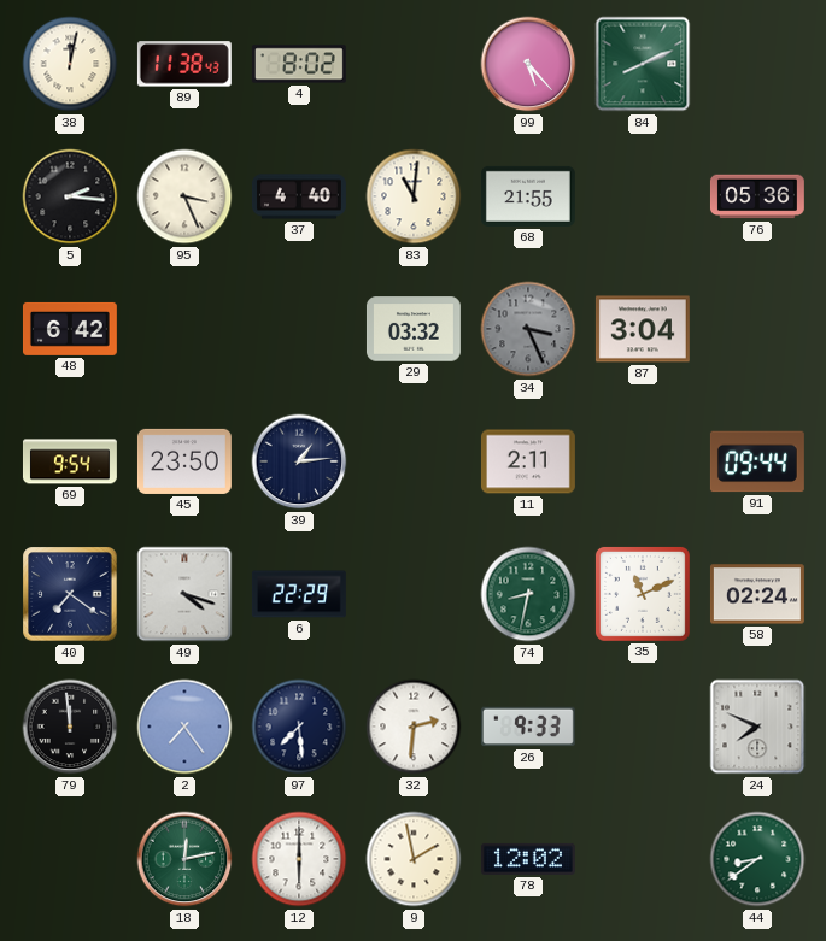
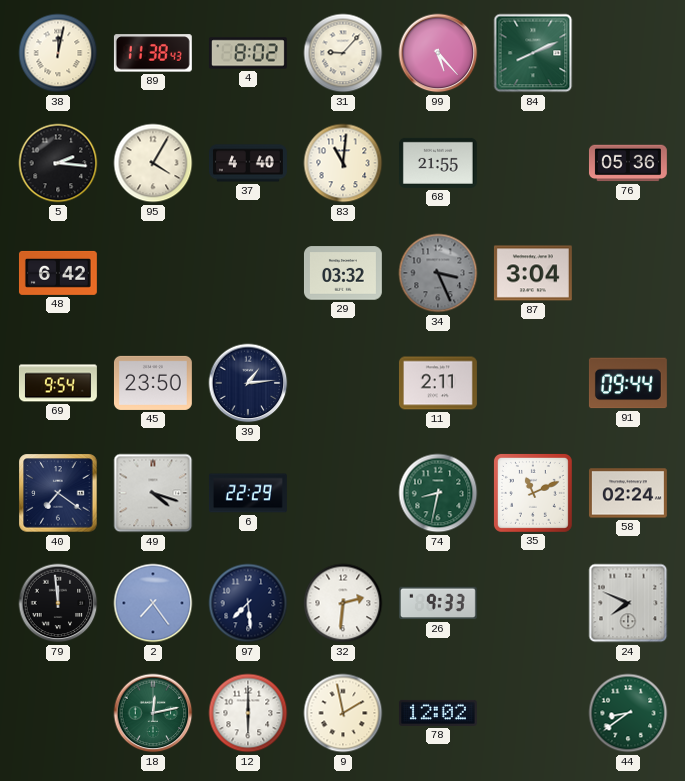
31: none -> 9:07
95: 3:26 -> 4:05
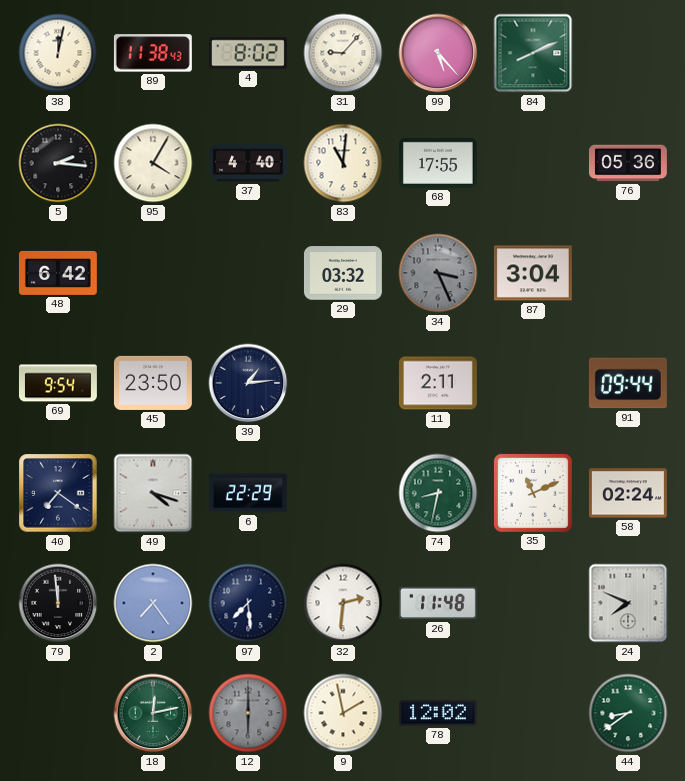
68: 21:55 -> 17:55
26: 9:33 -> 11:48
12 dial: white -> grey
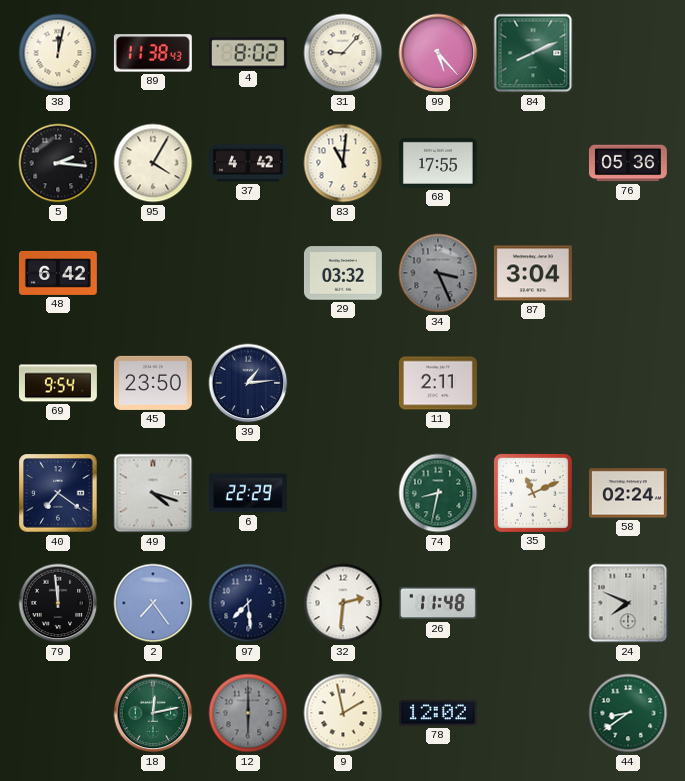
37: 4:40 -> 4:42
91: 09:44 -> none
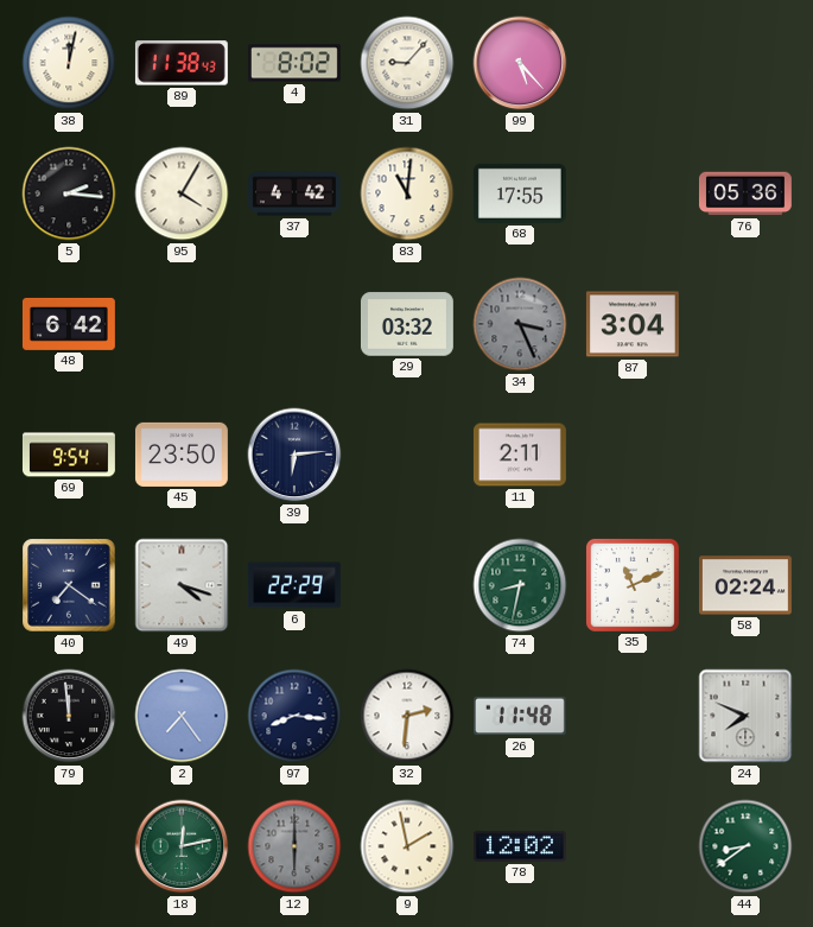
84: 8:11 -> none
39: 1:14 -> 6:14
97: 7:29 -> 8:16
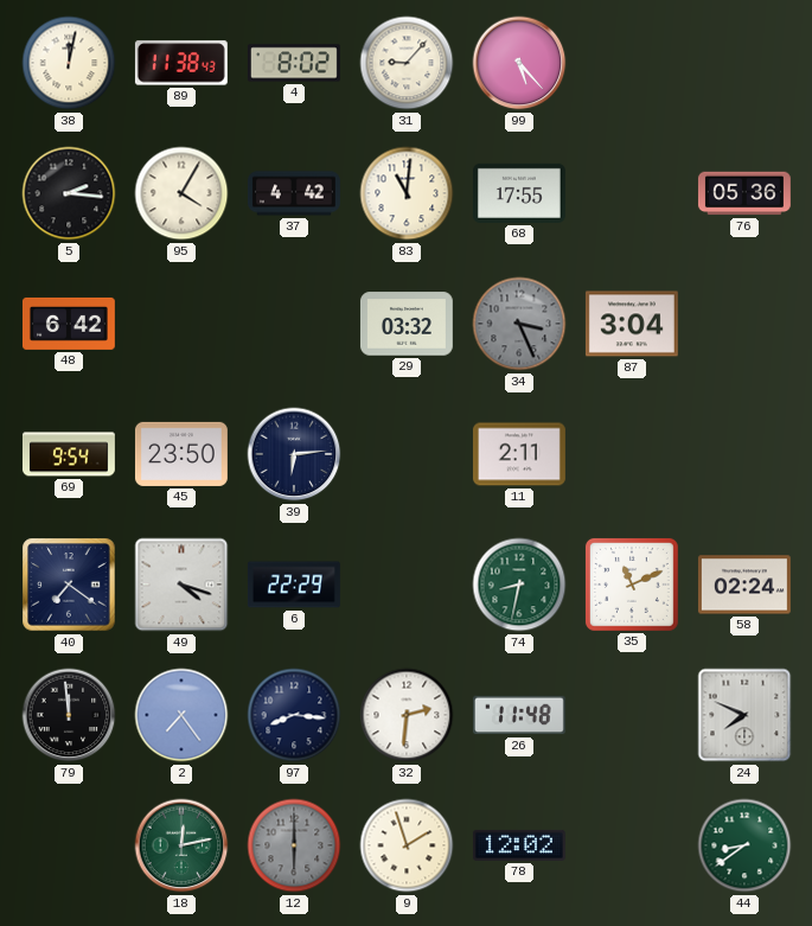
9: 1:58 -> 1:57
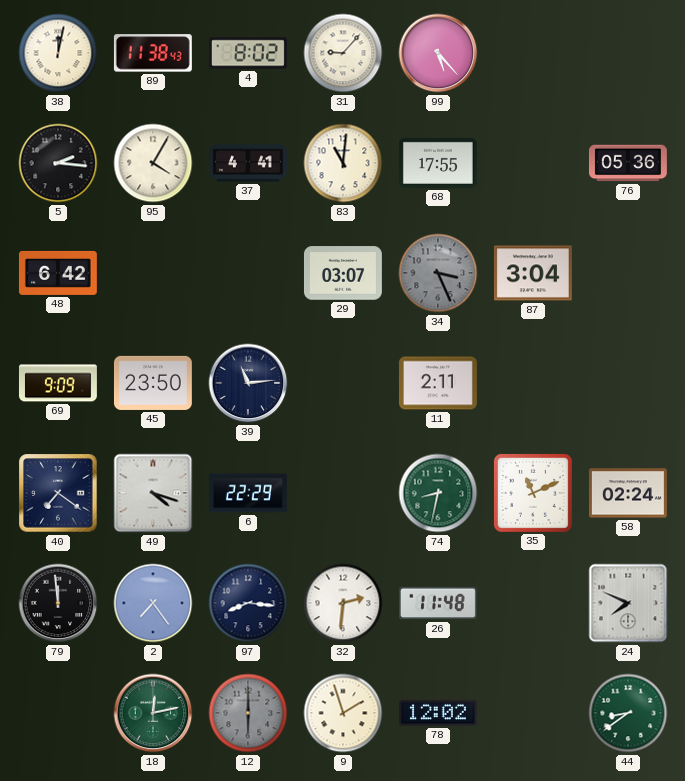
37: 4:42 -> 4:41
29: 03:32 -> 03:07
69: 9:54 -> 9:09
39: 6:14 -> 11:14
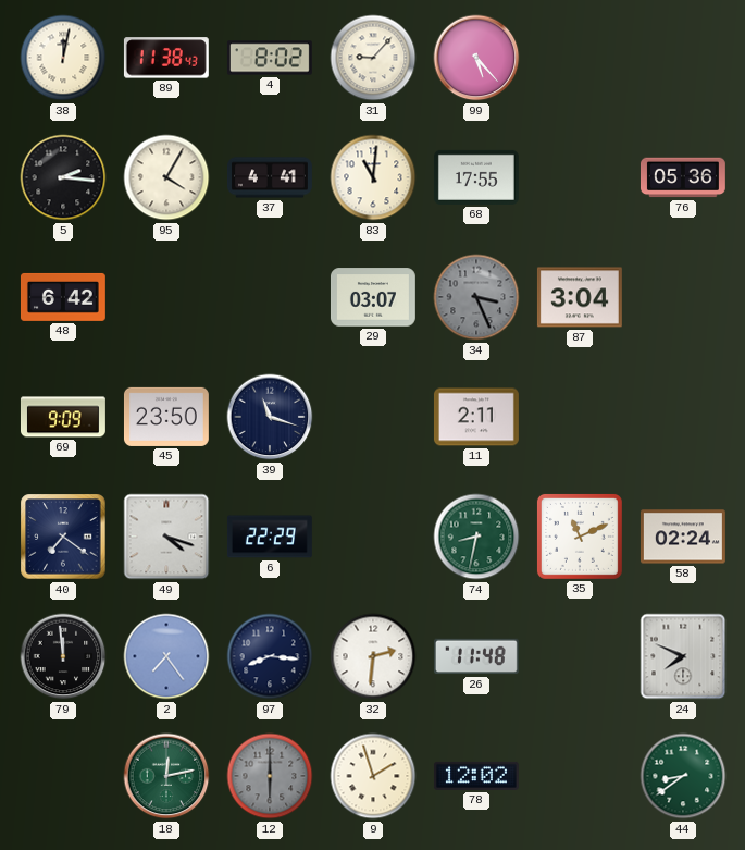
39: 11:14 -> 11:18
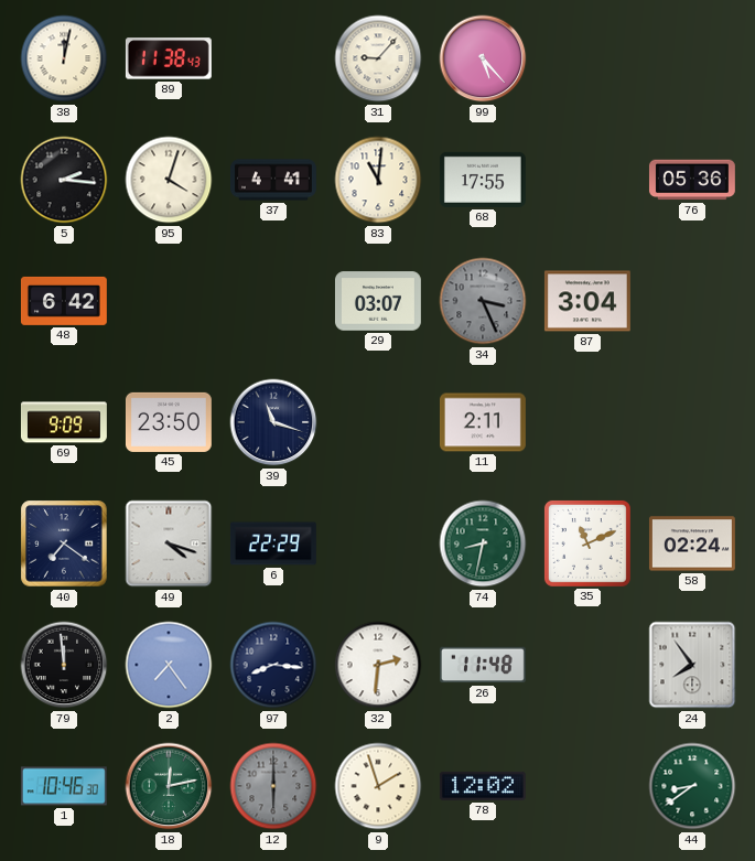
4: 8:02 -> none
95: 4:05 -> 4:03
24: 7:49 -> 7:54
1: none -> 10:46
